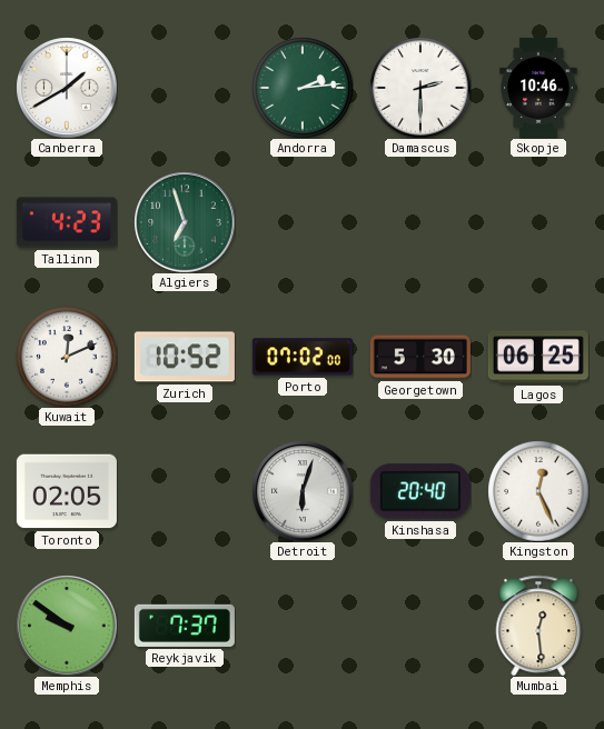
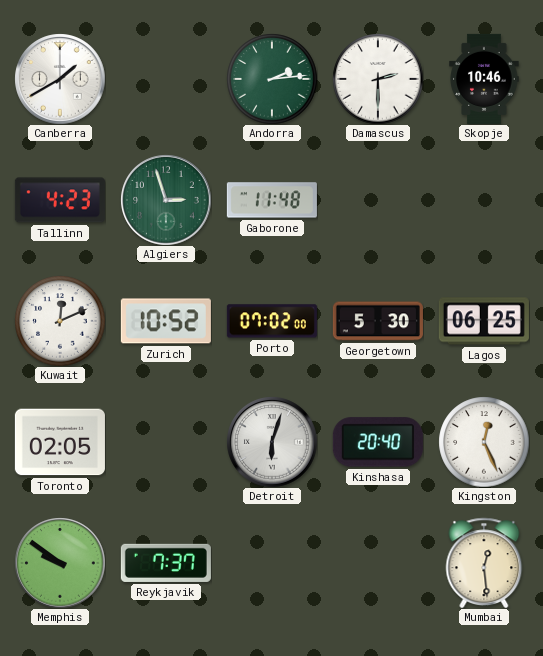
Algiers: 6:57 -> 2:57
Gaborone: none -> 11:48
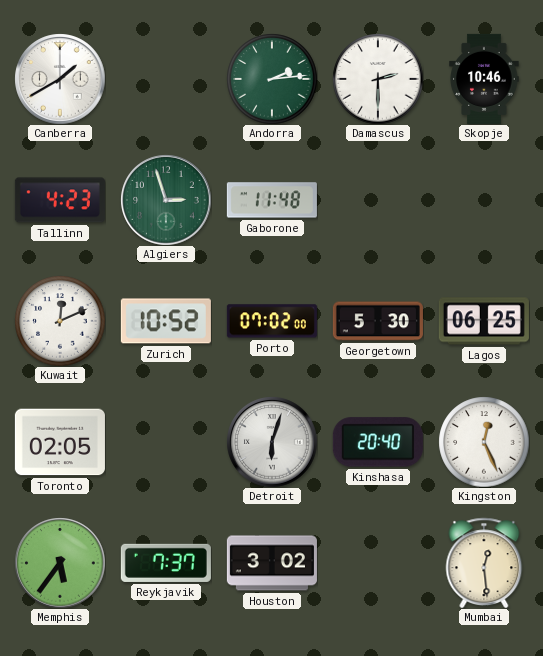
Memphis: 9:51 -> 5:36
Houston: none -> 3:02
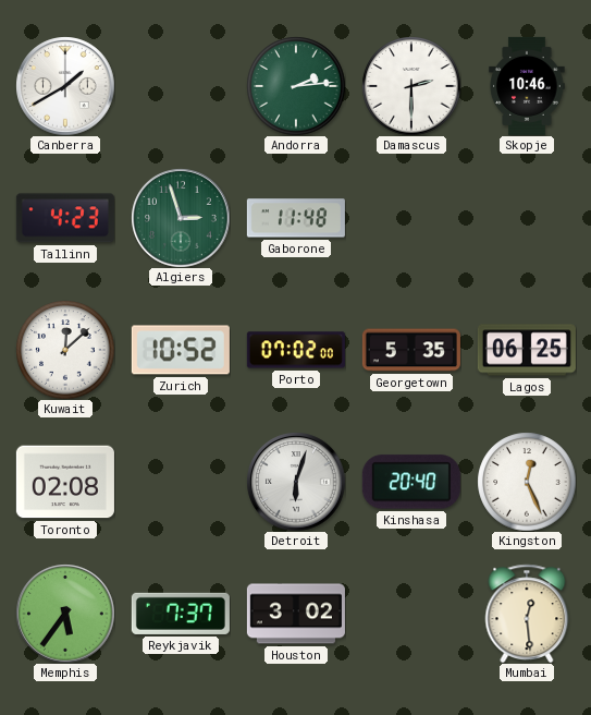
Kuwait: 12:11 -> 12:08
Georgetown: 5:30 -> 5:35
Toronto: 02:05 -> 02:08
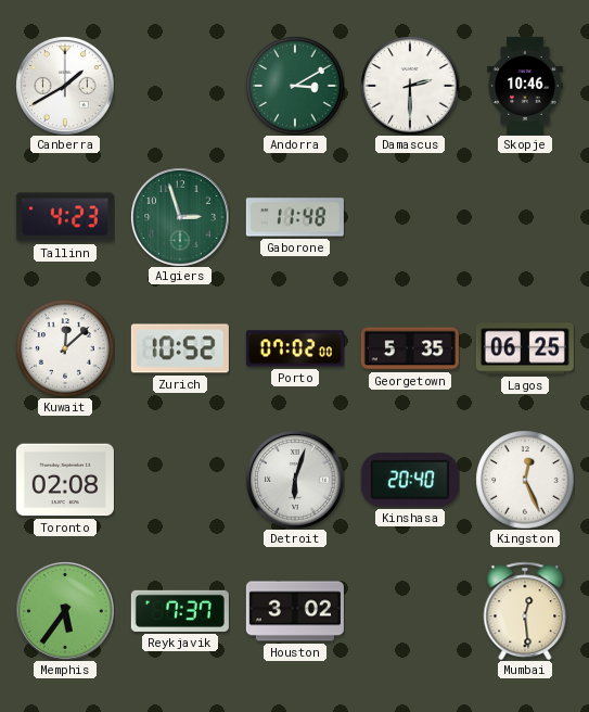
Andorra: 2:14 -> 3:10
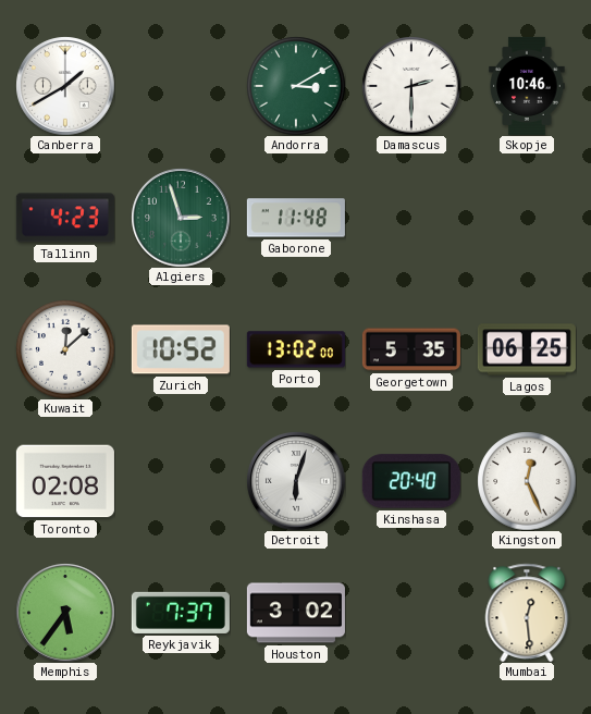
Porto: 07:02 -> 13:02
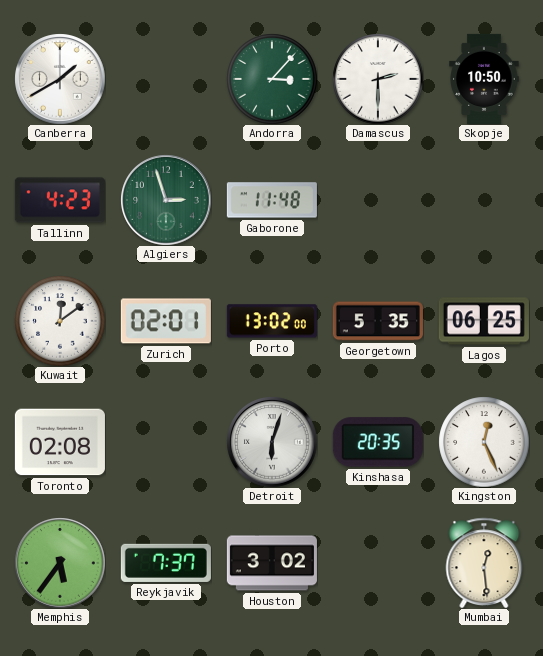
Andorra: 3:10 -> 3:07
Skopje: 10:46 -> 10:50
Kuwait: 12:08 -> 12:09
Zurich: 10:52 -> 02:01
Kinshasa: 20:40 -> 20:35
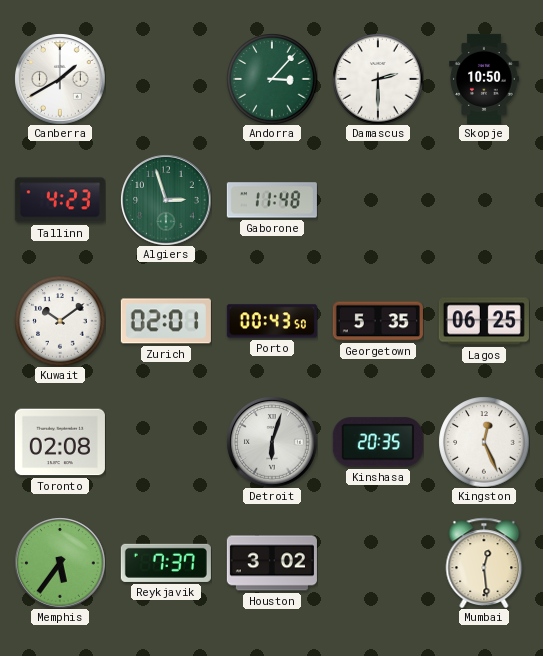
Kuwait: 12:09 -> 10:09
Porto: 13:02 -> 00:43
